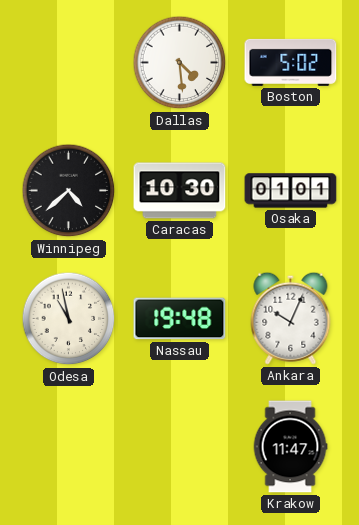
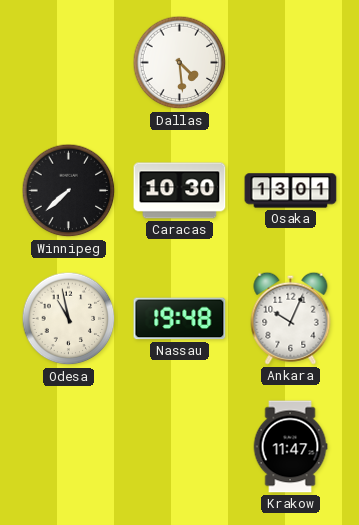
Boston: 5:02 -> none
Winnipeg: 4:38 -> 7:38
Osaka: 01:01 -> 13:01
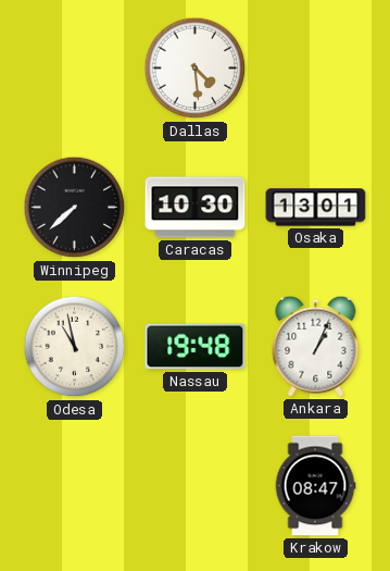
Ankara: 10:04 -> 1:04
Krakow: 11:47 -> 08:47
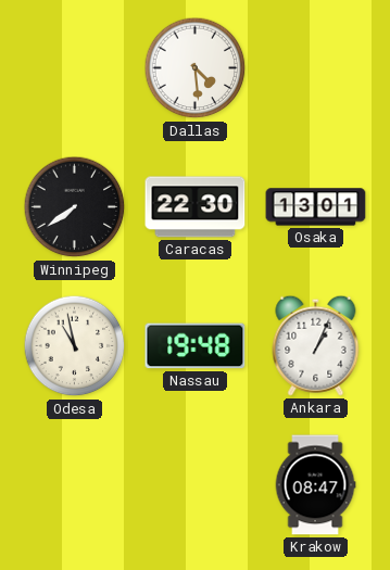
Winnipeg: 7:38 -> 7:39
Caracas: 10:30 -> 22:30
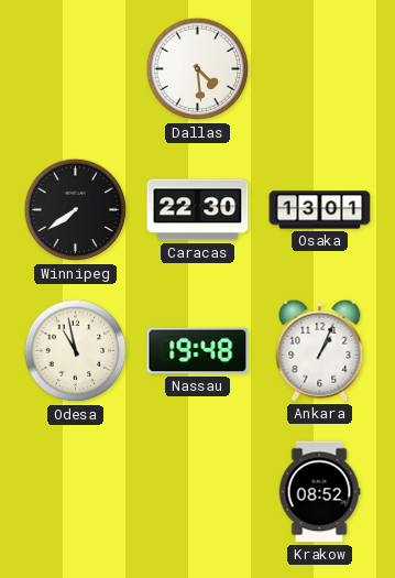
Krakow: 08:47 -> 08:52
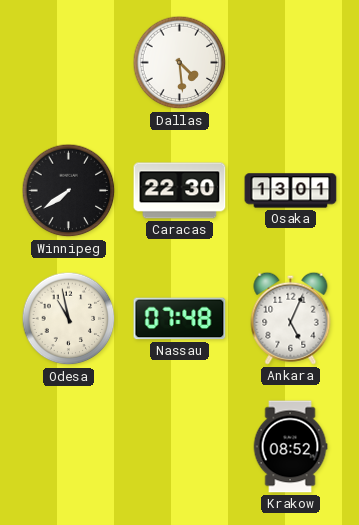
Nassau: 19:48 -> 07:48
Ankara: 1:04 -> 5:04
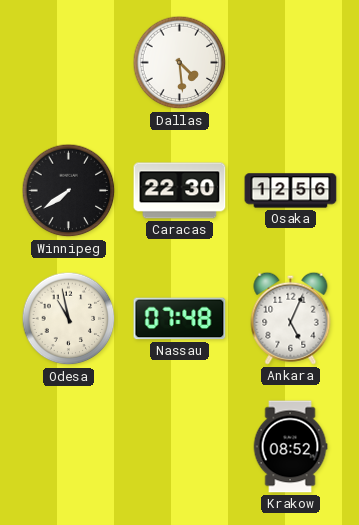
Osaka: 13:01 -> 12:56
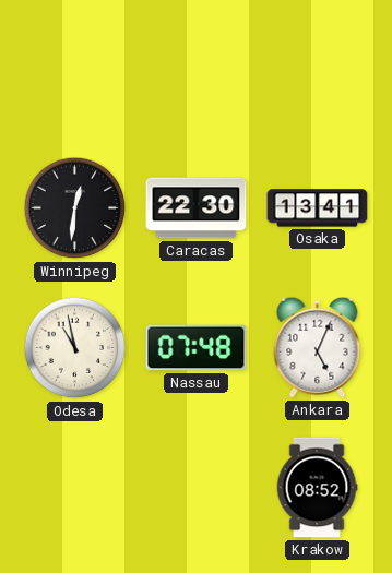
Dallas: 4:29 -> none
Winnipeg: 7:39 -> 12:31
Osaka: 12:56 -> 13:41
